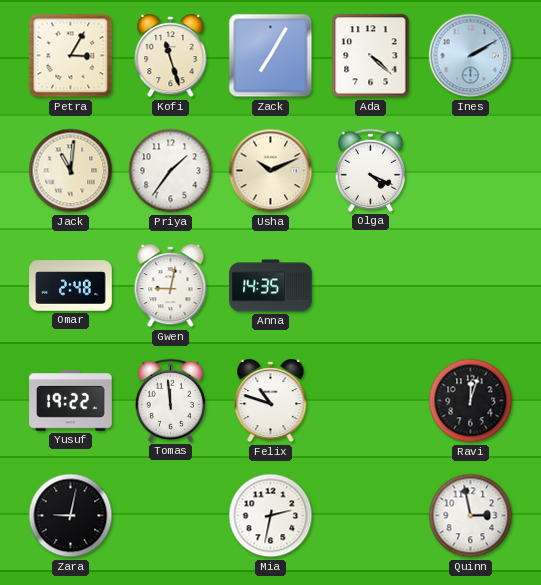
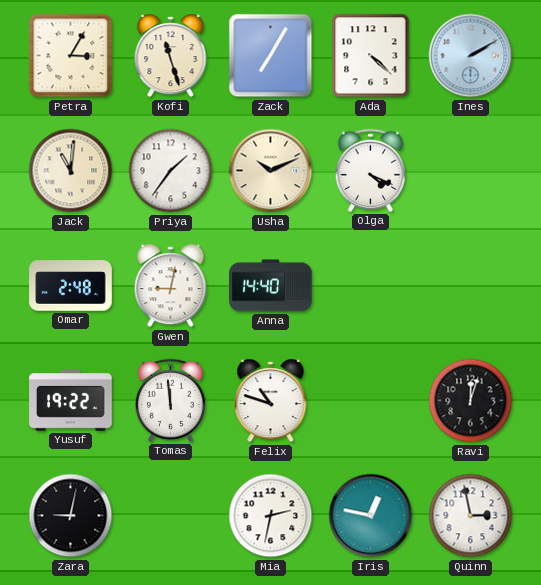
Anna: 14:35 -> 14:40
Iris: none -> 12:47
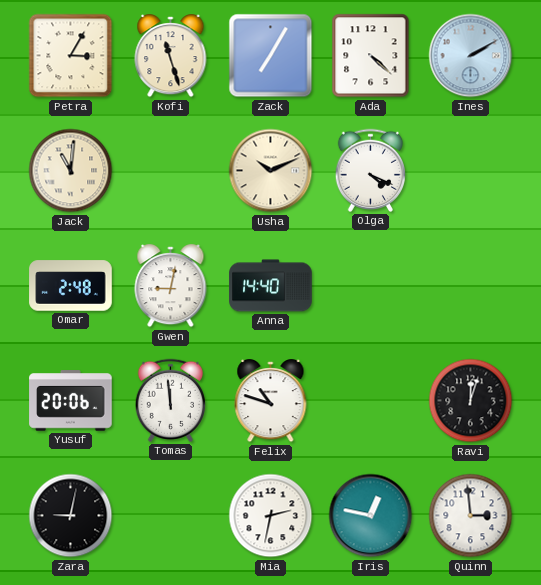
Priya: 1:36 -> none
Yusuf: 19:22 -> 20:06
Quinn: 2:58 -> 2:59
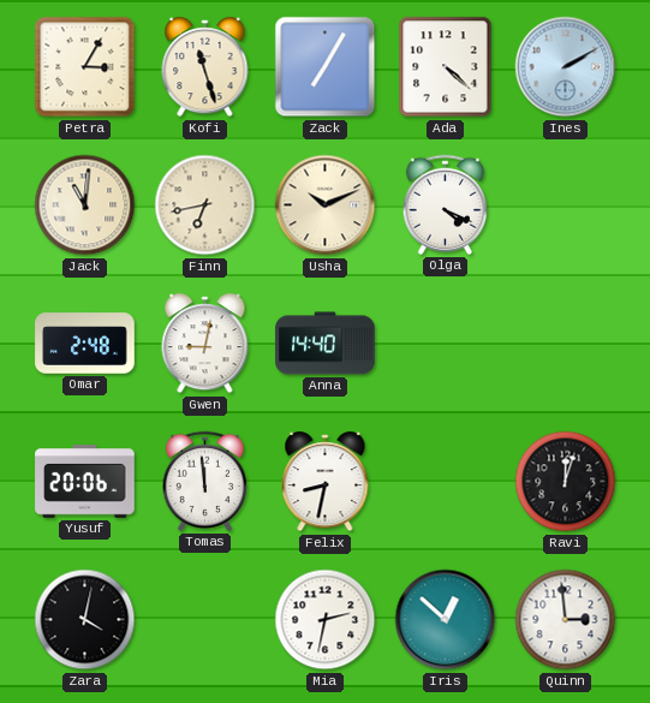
Finn: none -> 6:43
Felix: 10:48 -> 8:32
Zara: 9:02 -> 4:02
Iris: 12:47 -> 12:52
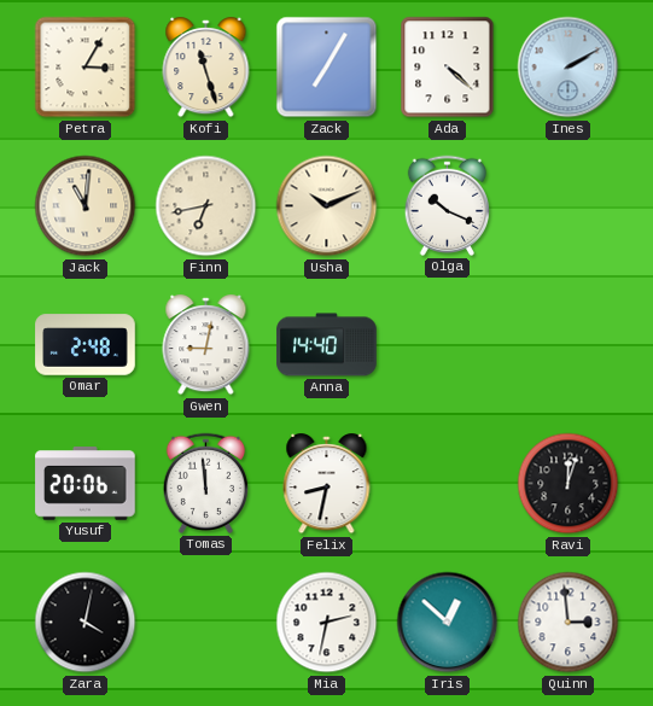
Olga: 4:19 -> 10:19
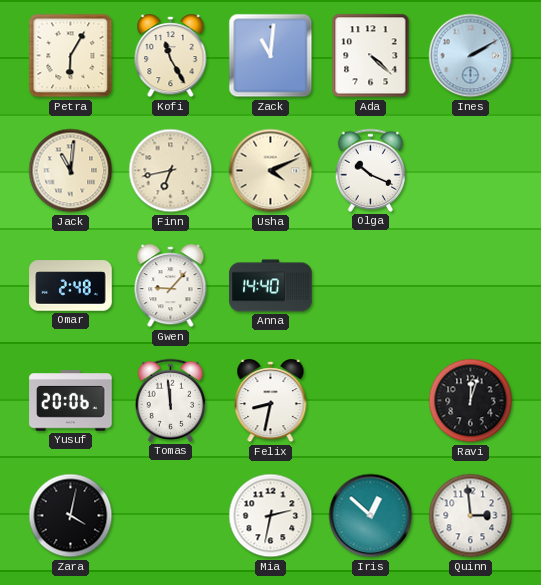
Petra: 3:05 -> 6:05
Kofi: 11:27 -> 11:25
Zack: 7:05 -> 11:01
Usha: 10:11 -> 4:11
Gwen: 9:02 -> 9:07
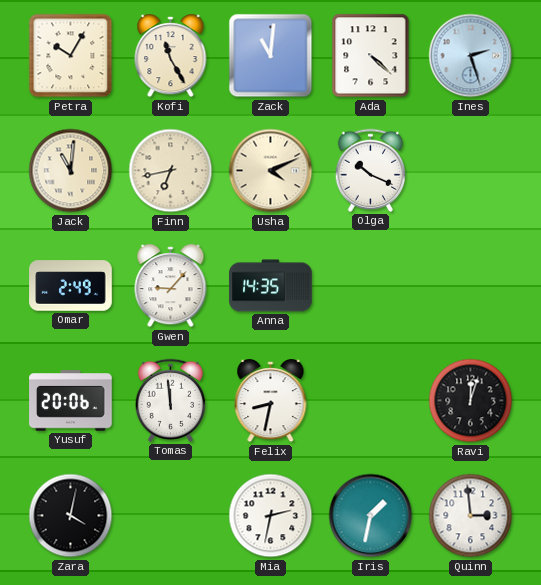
Petra: 6:05 -> 10:05
Ines: 2:10 -> 2:27
Omar: 2:48 -> 2:49
Anna: 14:40 -> 14:35
Iris: 12:52 -> 1:32
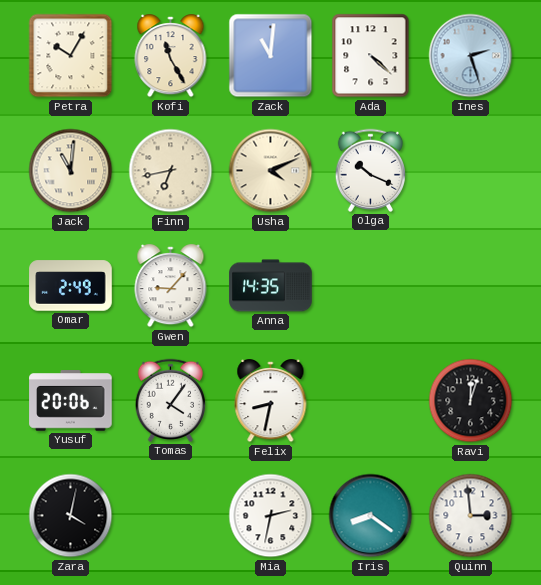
Tomas: 11:59 -> 4:06
Iris: 1:32 -> 8:21
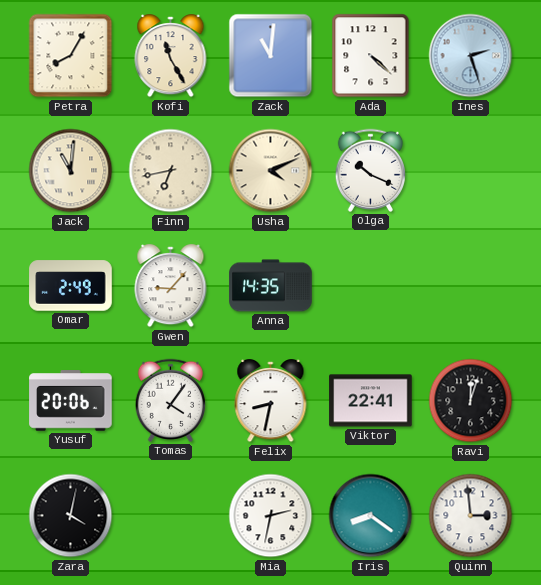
Petra: 10:05 -> 8:05
Viktor: none -> 22:41
